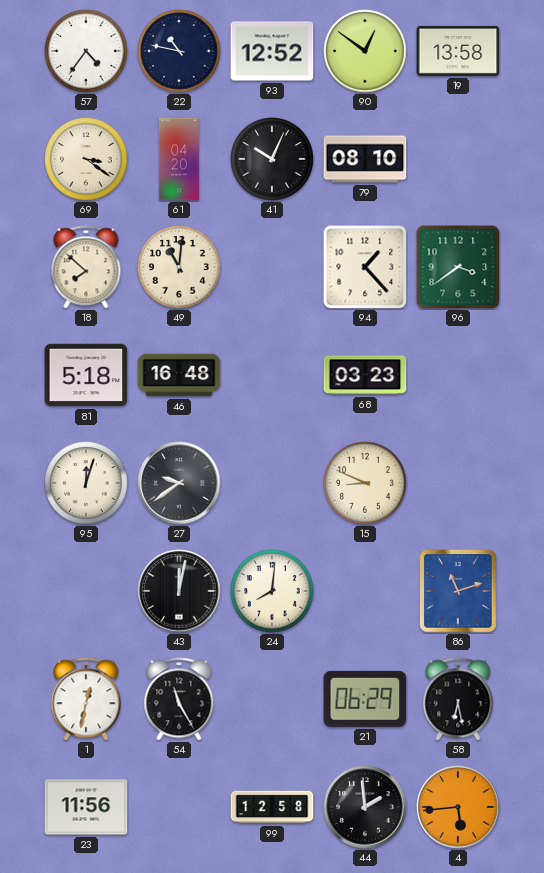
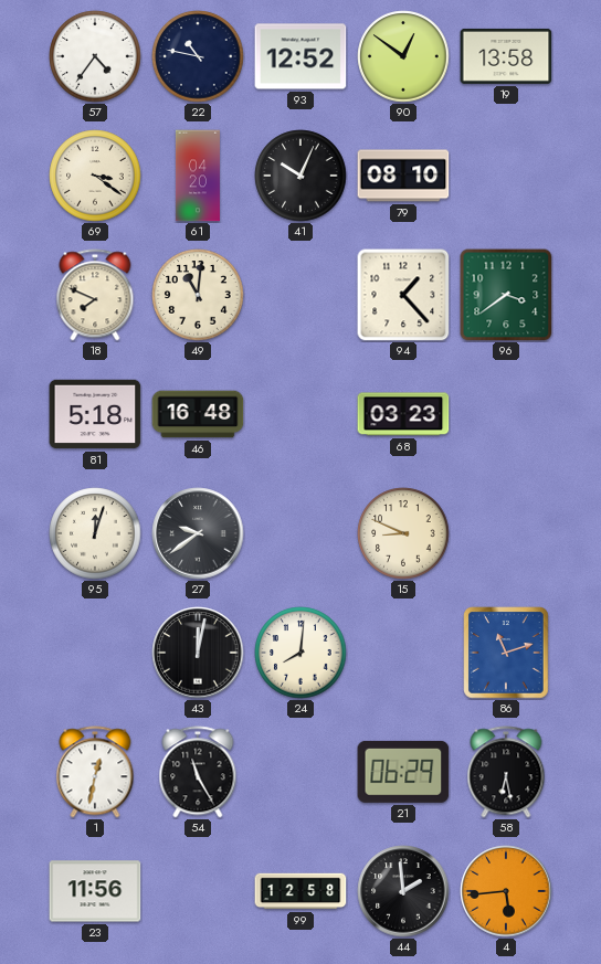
18: 7:52 -> 7:49
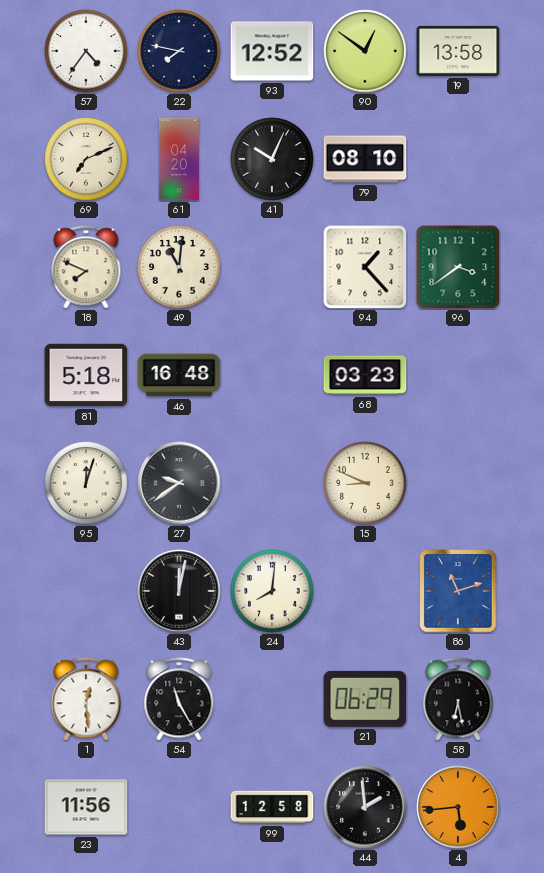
22: 10:47 -> 7:47
69: 3:21 -> 7:11
1: 12:32 -> 12:29
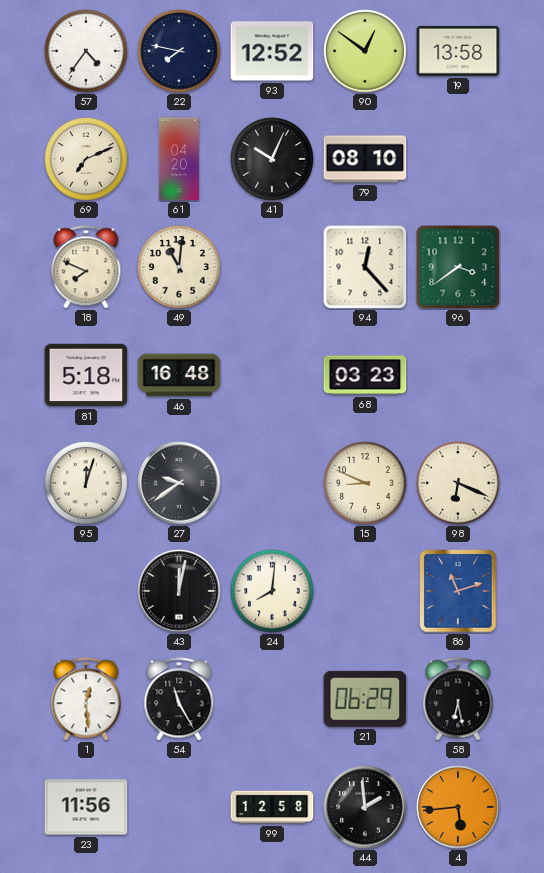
94: 1:23 -> 12:23
98: none -> 6:19
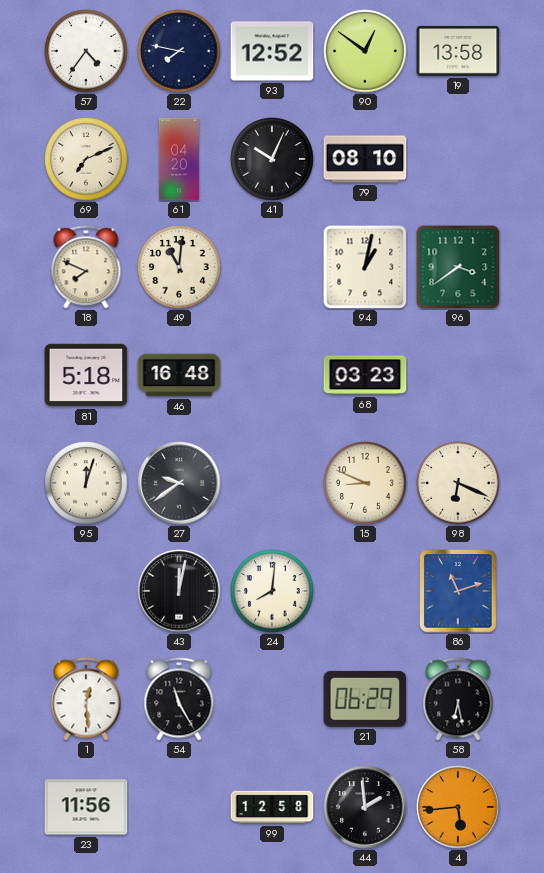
94: 12:23 -> 1:02
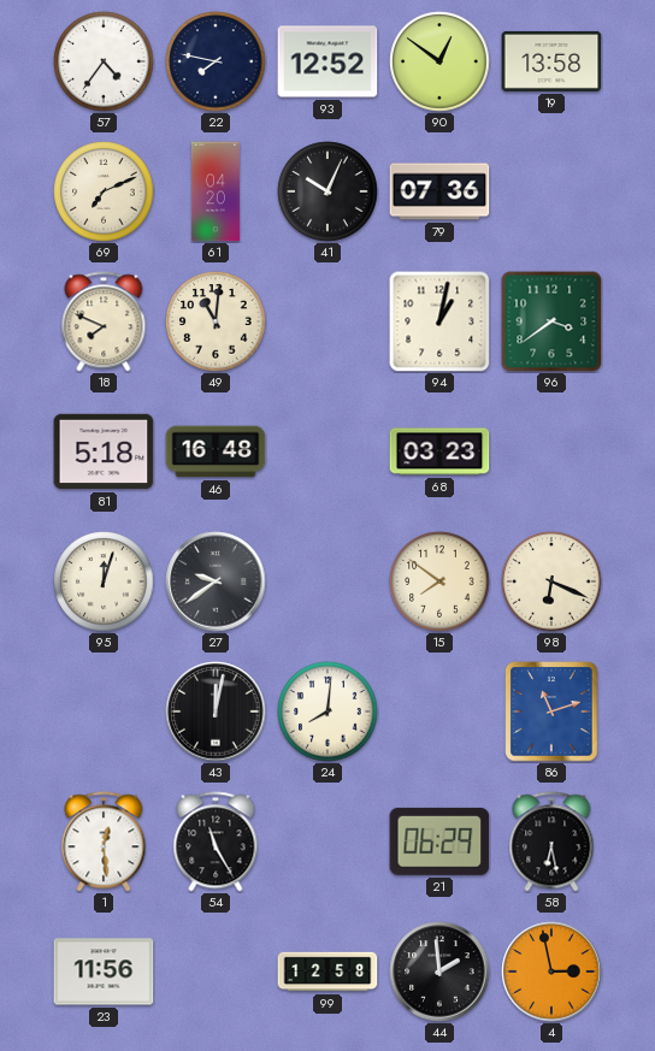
79: 08:10 -> 07:36
15: 8:49 -> 7:51
4: 5:44 -> 2:58
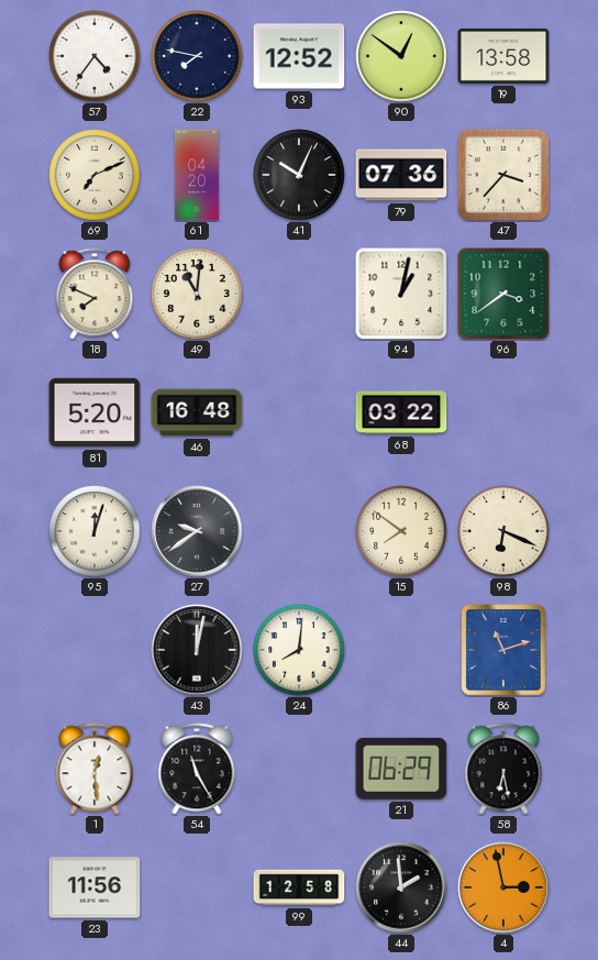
47: none -> 3:37
81: 5:18 -> 5:20
68: 03:23 -> 03:22
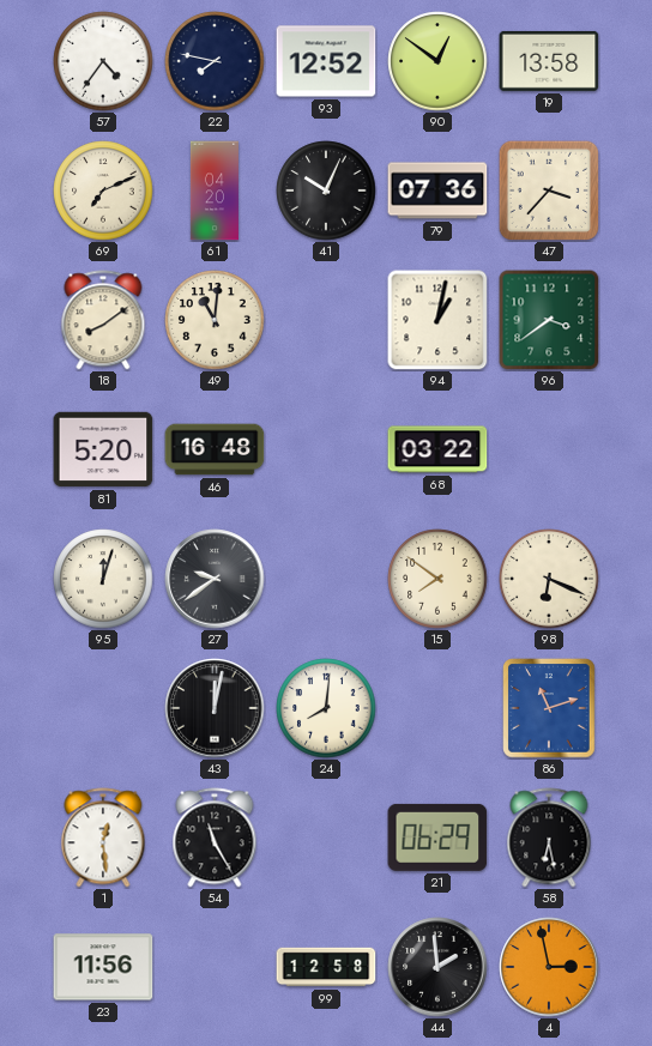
18: 7:49 -> 8:09
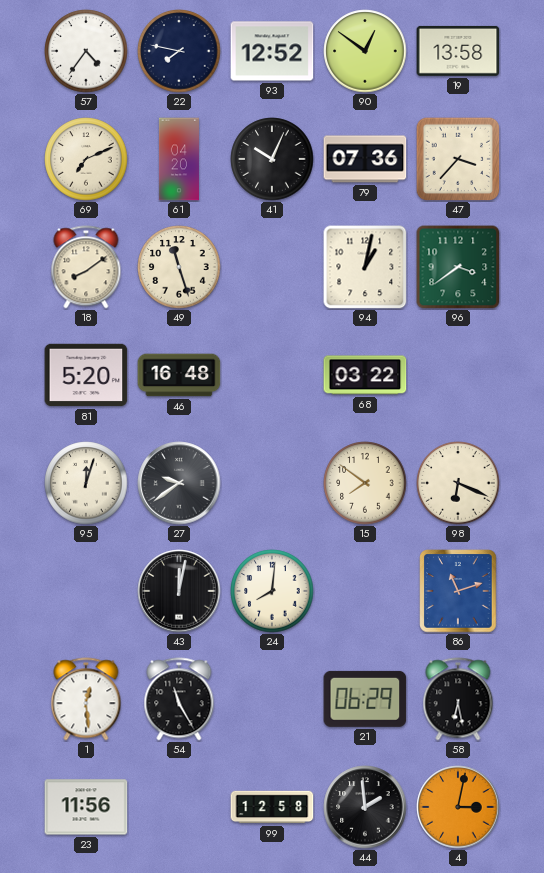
49: 11:01 -> 11:27
4: 2:58 -> 3:02
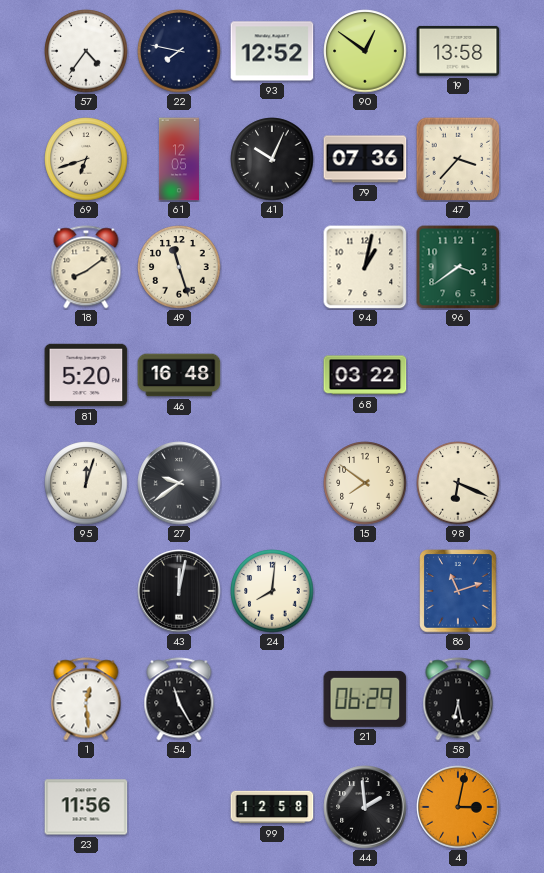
69: 7:11 -> 6:42
61: 04:20 -> 12:05
